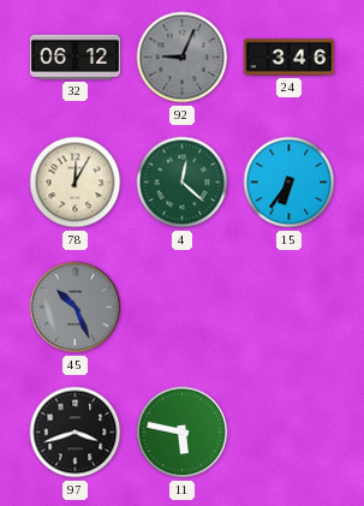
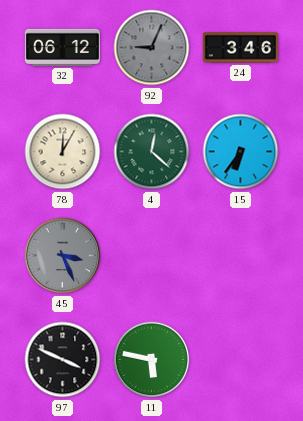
45: 10:26 -> 3:26
97: 3:42 -> 3:49
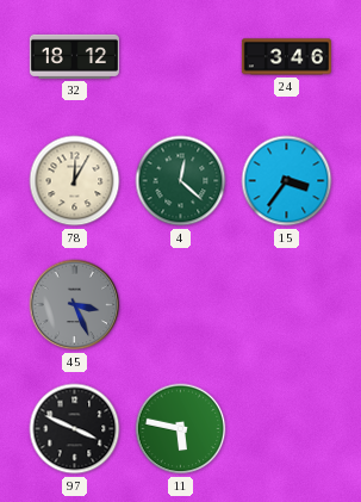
32: 06:12 -> 18:12
92: 9:04 -> none
15: 6:36 -> 3:36
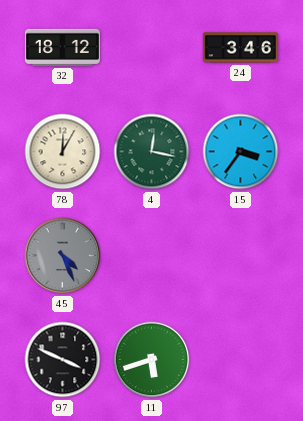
4: 12:22 -> 12:17
45: 3:26 -> 4:26
11: 5:47 -> 5:42
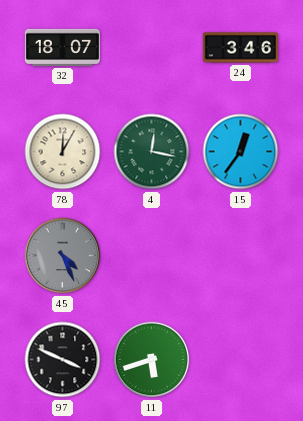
32: 18:12 -> 18:07
15: 3:36 -> 12:36
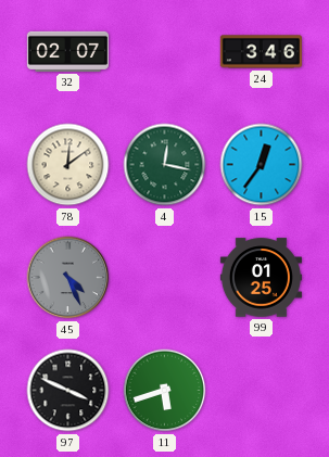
32: 18:07 -> 02:07
78: 12:05 -> 12:09
99: none -> 01:25
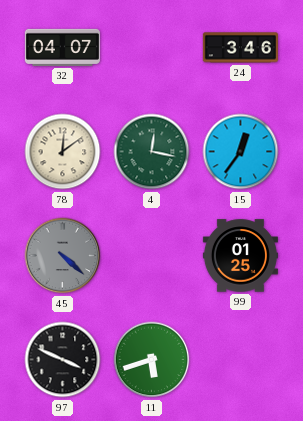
32: 02:07 -> 04:07
45: 4:26 -> 4:22
